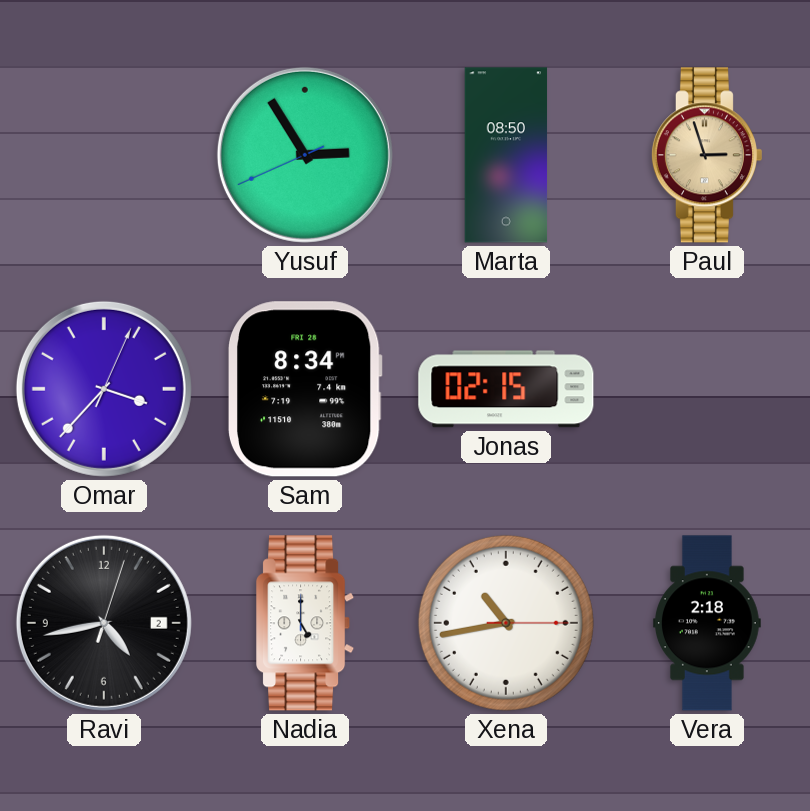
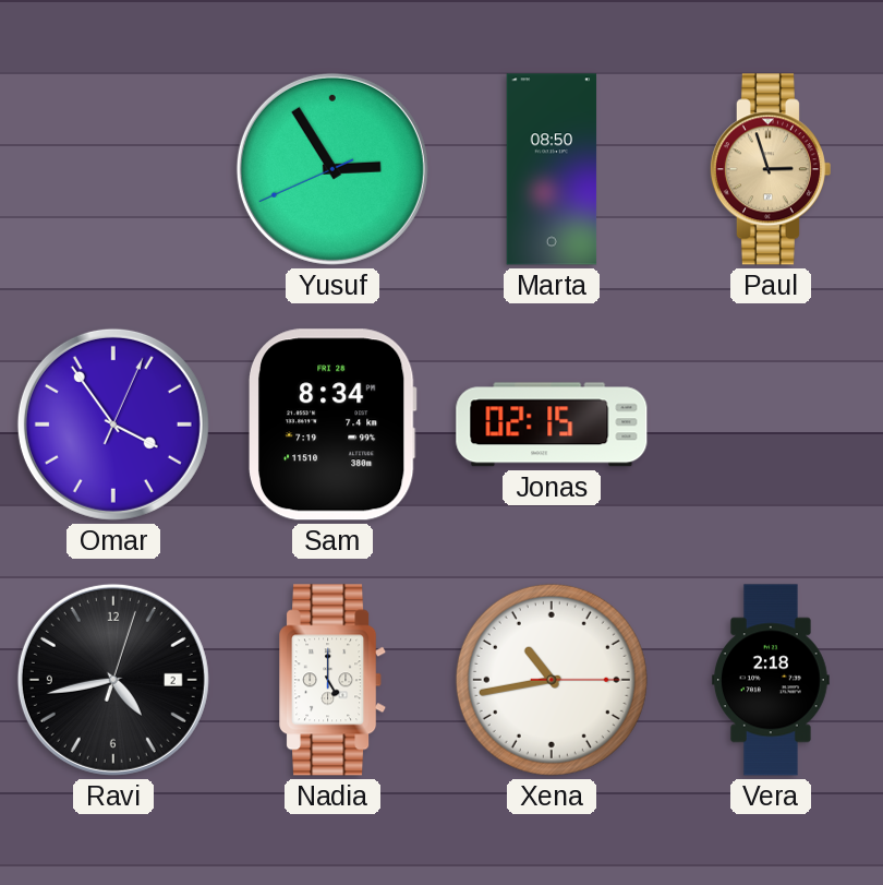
Omar: 3:37 -> 3:54
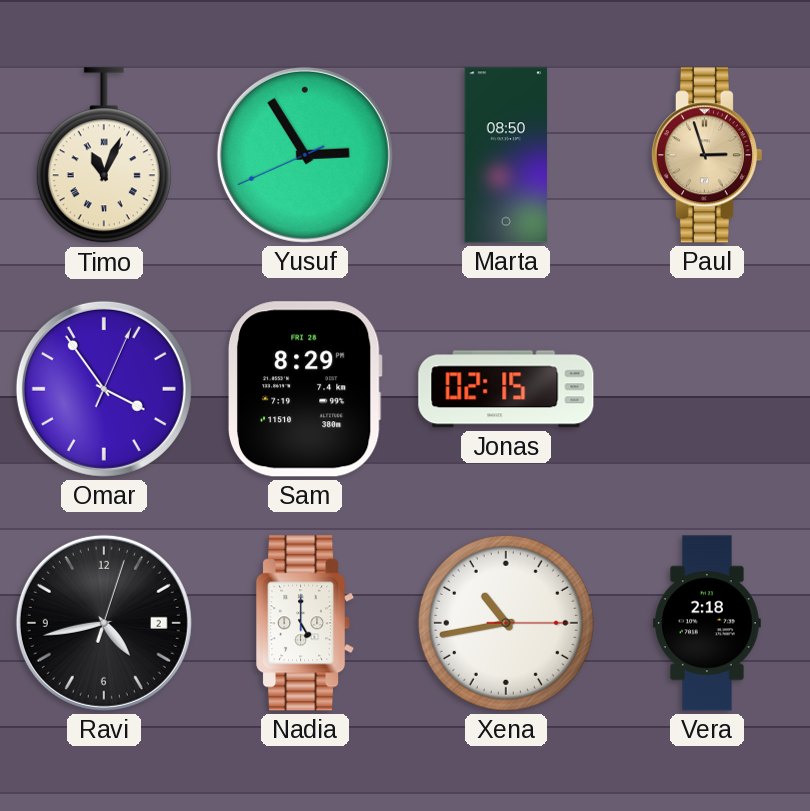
Timo: none -> 11:04
Sam: 8:34 -> 8:29
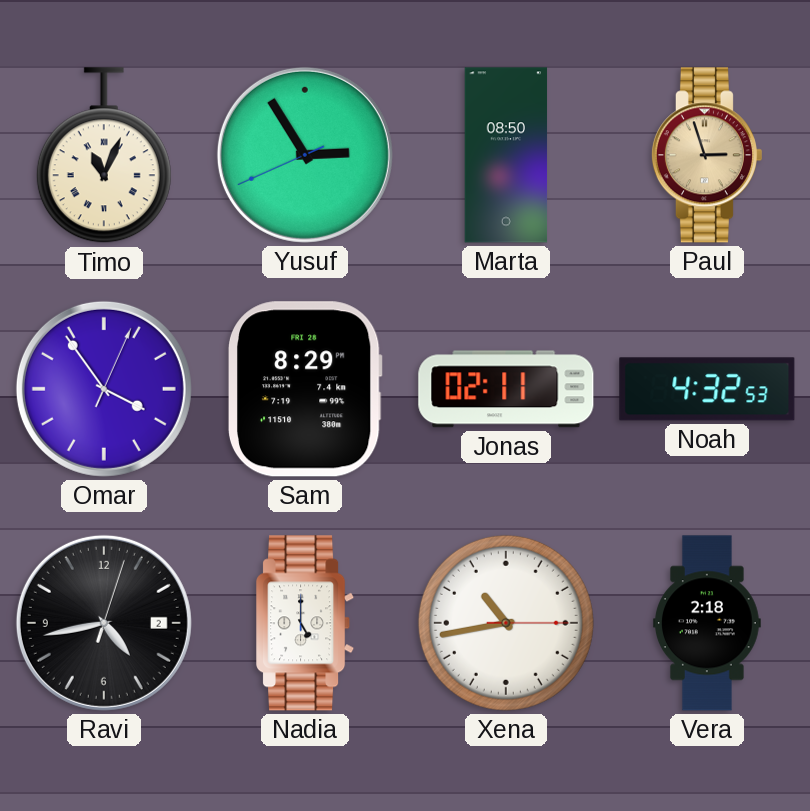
Jonas: 02:15 -> 02:11
Noah: none -> 4:32
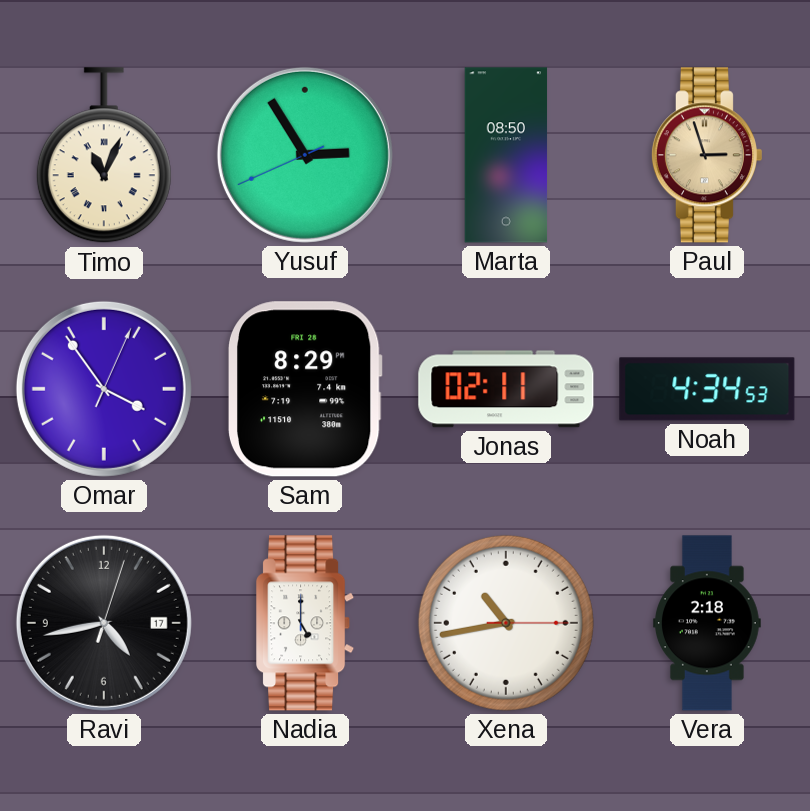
Noah: 4:32 -> 4:34
Ravi date: 2 -> 17
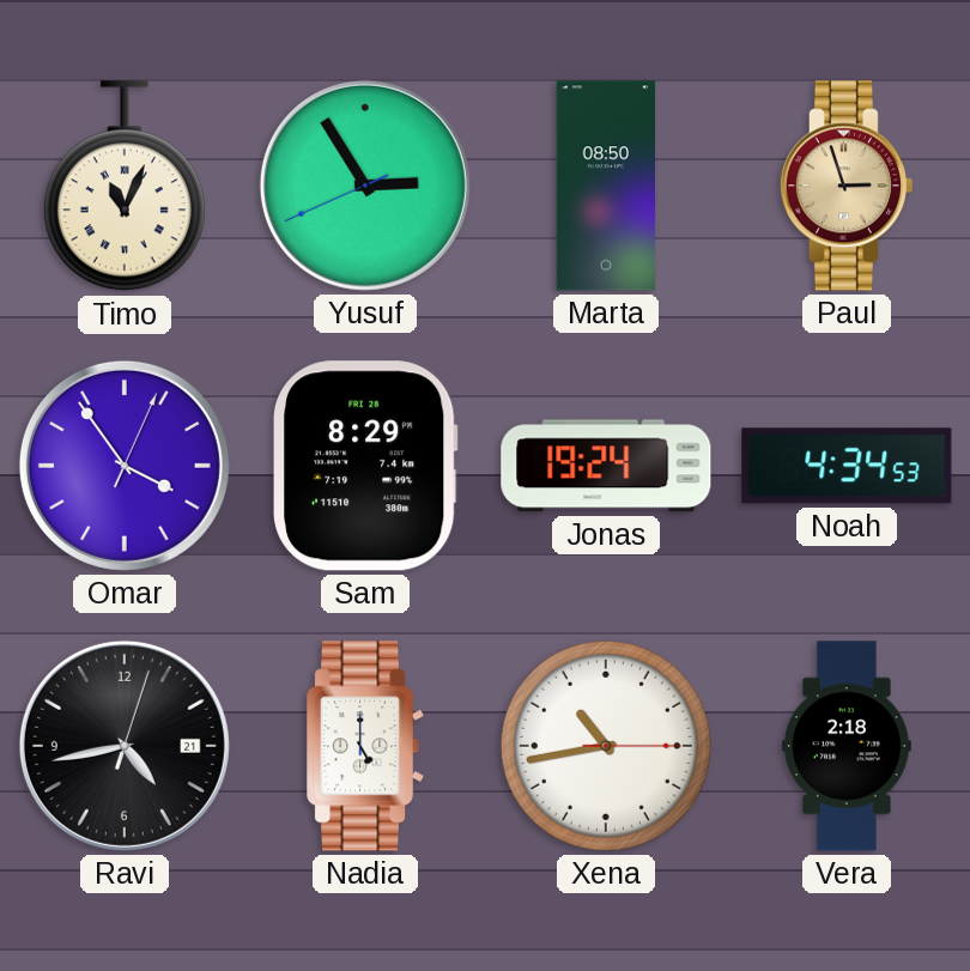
Jonas: 02:11 -> 19:24
Ravi date: 17 -> 21
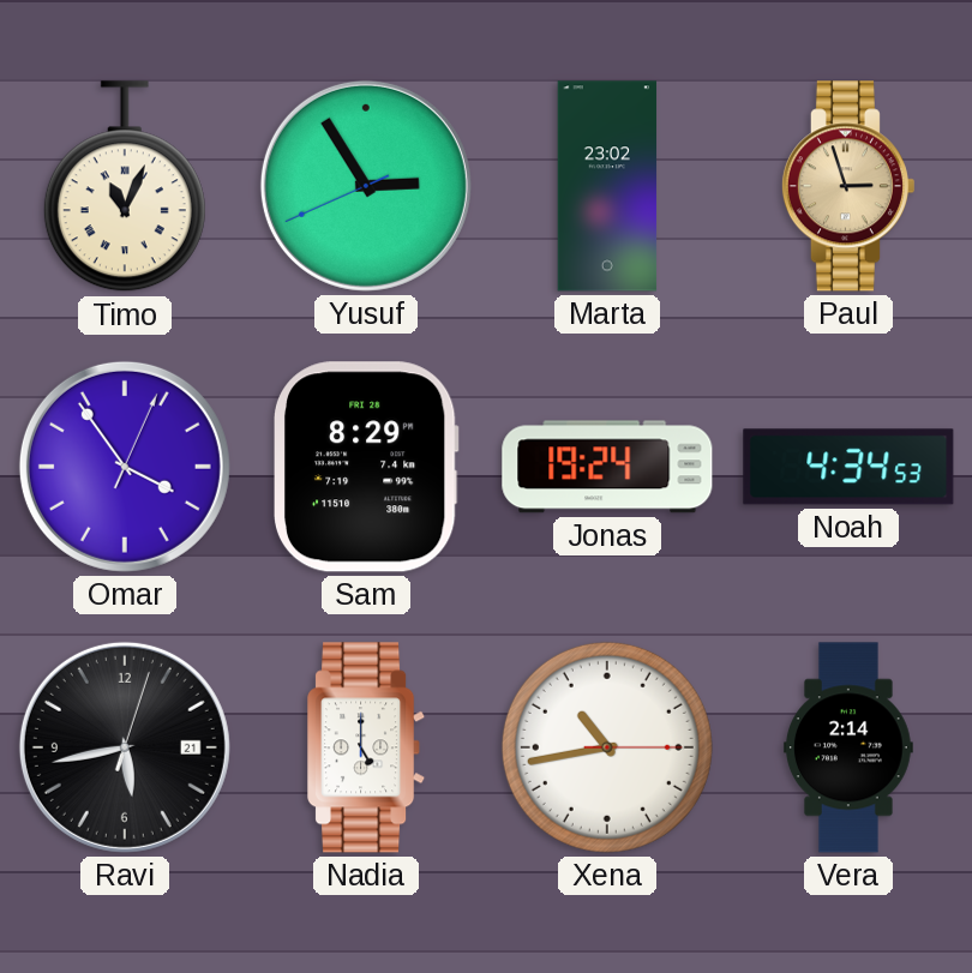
Marta: 08:50 -> 23:02
Ravi: 4:43 -> 5:43
Vera: 2:18 -> 2:14
